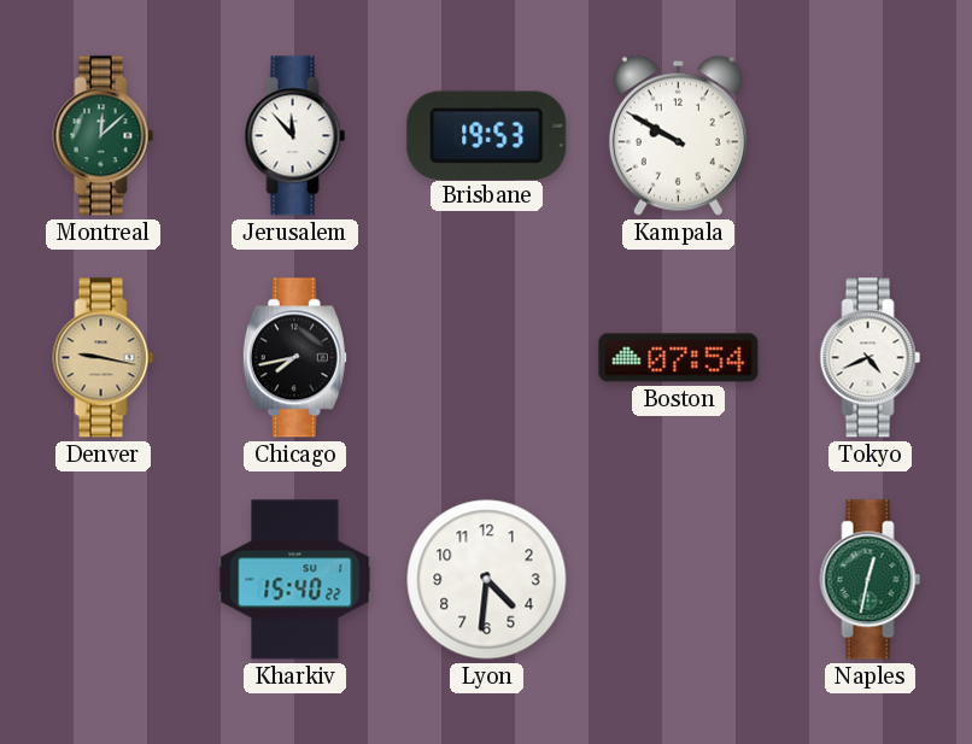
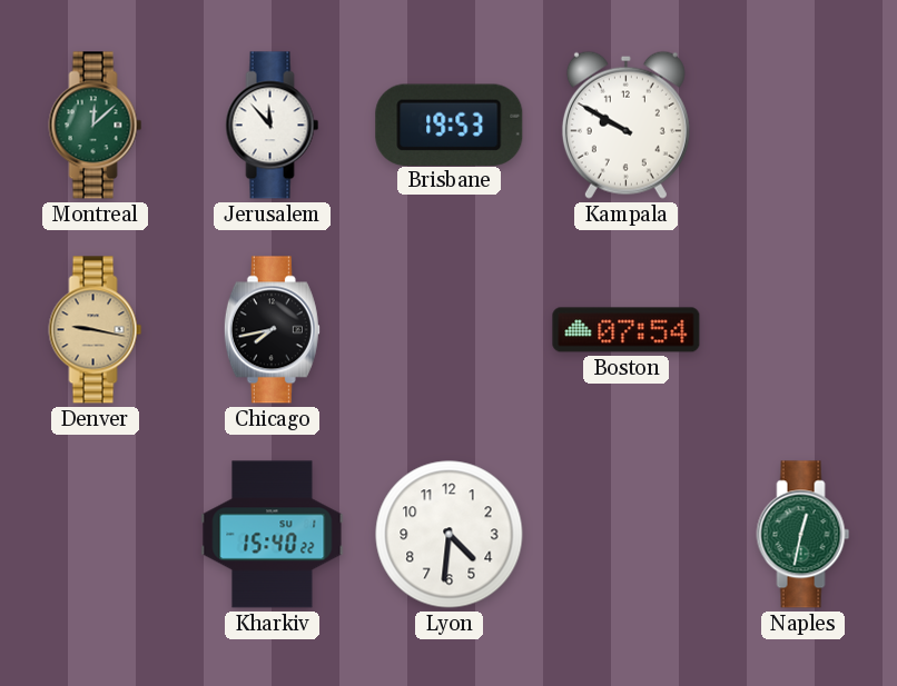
Tokyo: 4:41 -> none
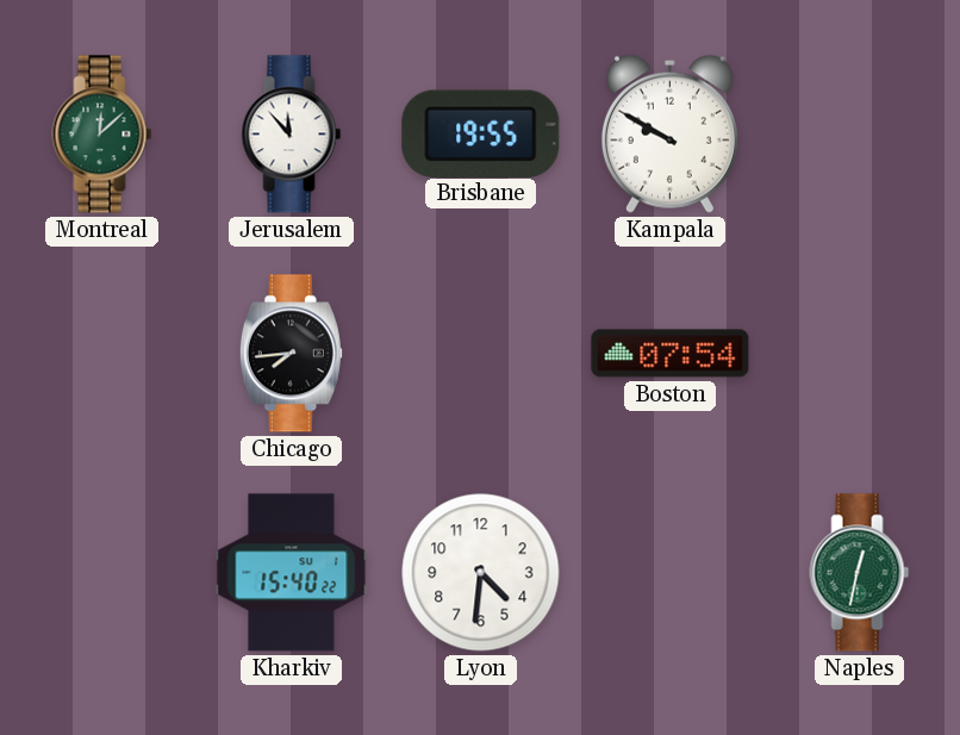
Brisbane: 19:53 -> 19:55
Denver: 9:17 -> none
Chicago: 7:43 -> 7:44
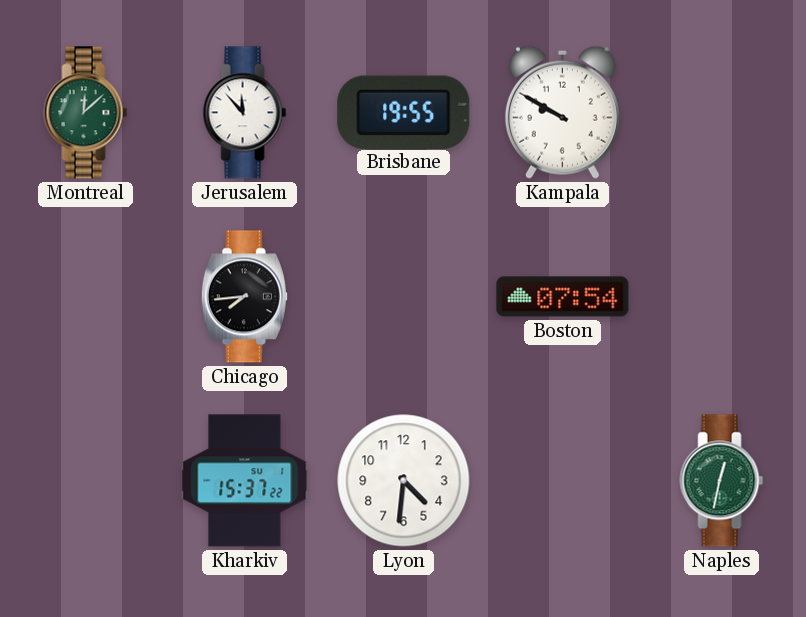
Kharkiv: 15:40 -> 15:37
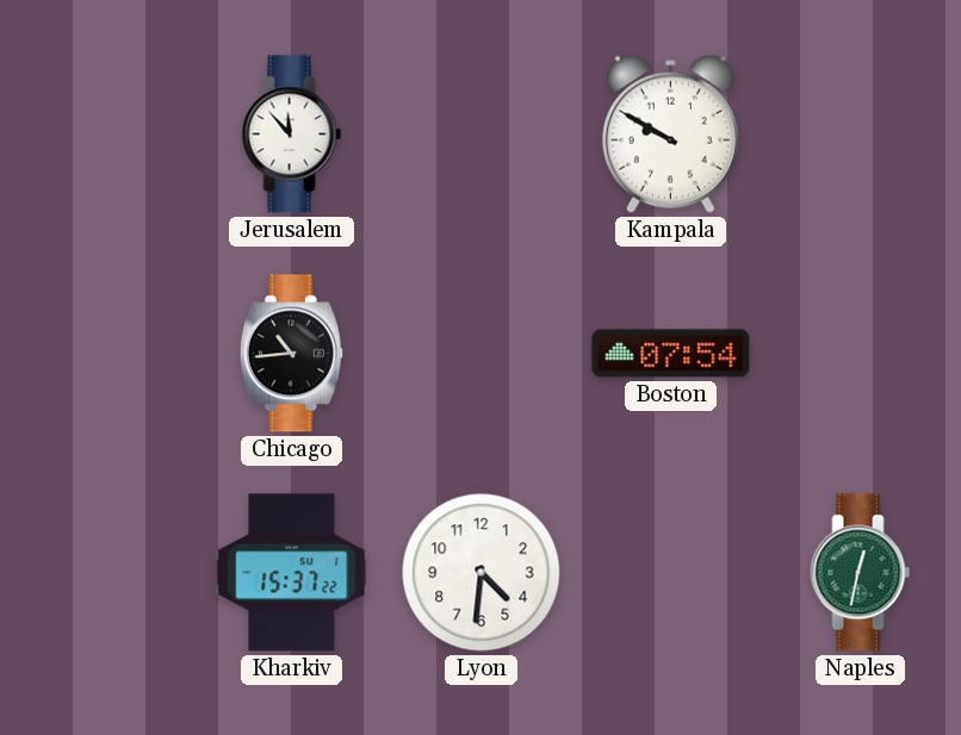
Montreal: 12:08 -> none
Brisbane: 19:55 -> none
Chicago: 7:44 -> 10:44
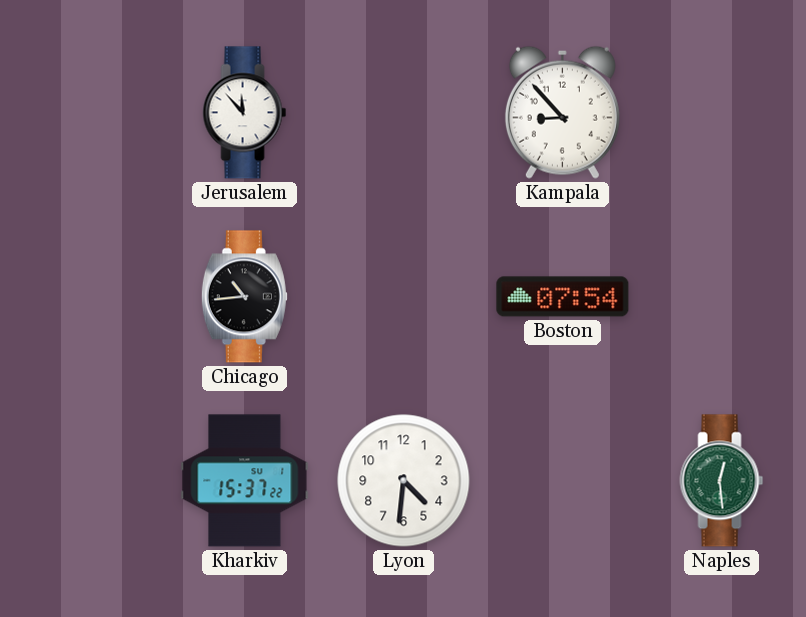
Kampala: 9:50 -> 8:53
Naples: 12:32 -> 12:29
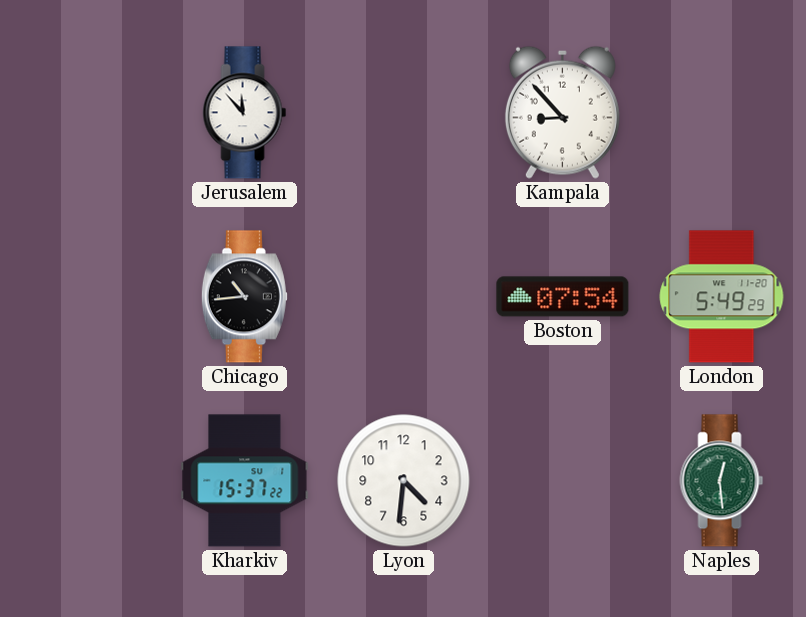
London: none -> 5:49
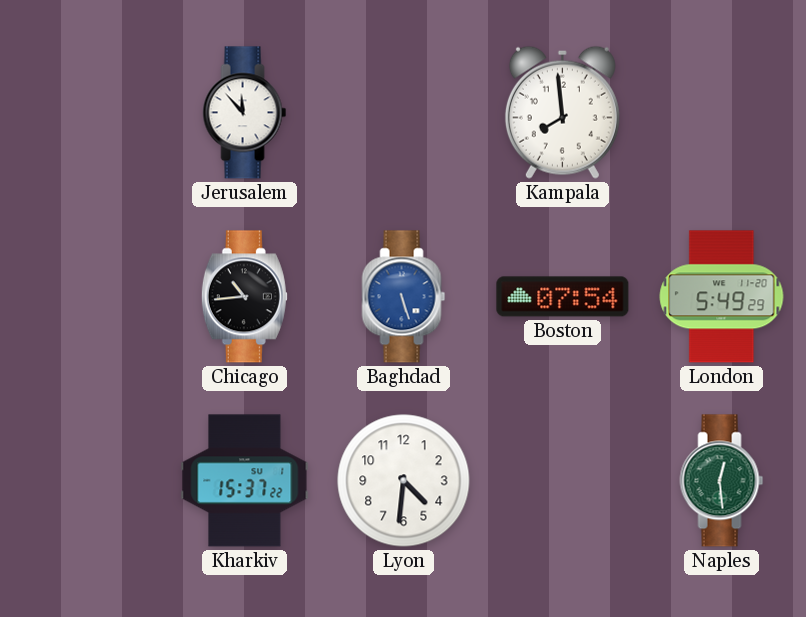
Kampala: 8:53 -> 7:59
Baghdad: none -> 5:27
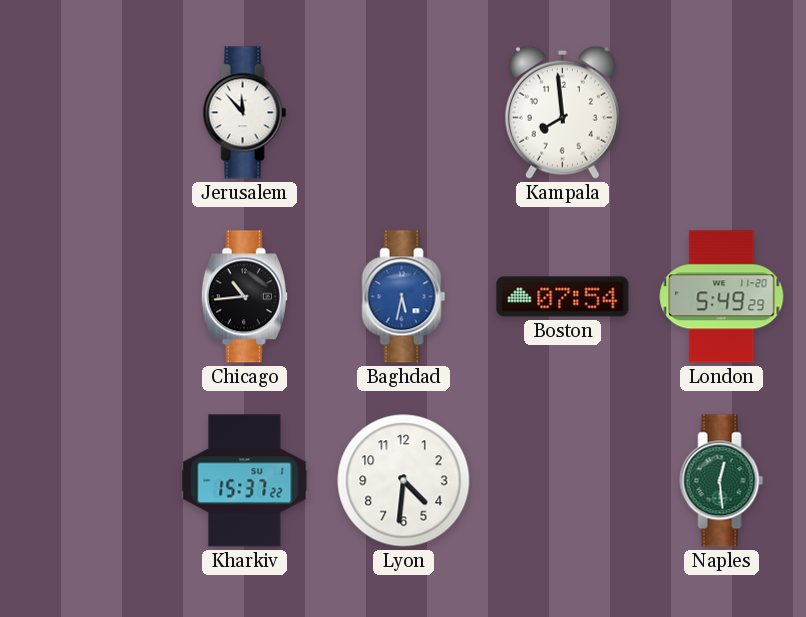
Baghdad: 5:27 -> 5:32
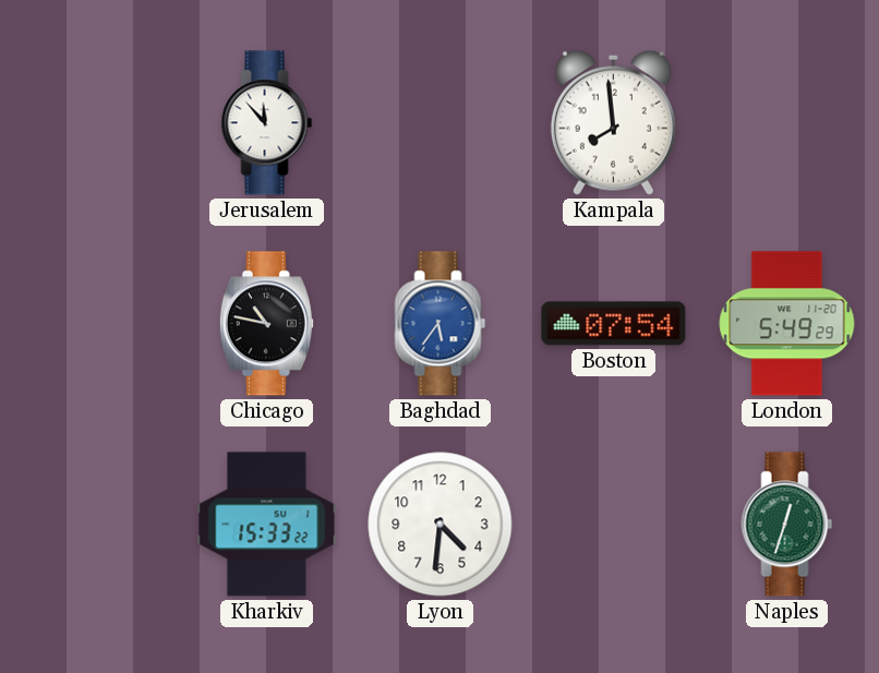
Chicago: 10:44 -> 10:47
Baghdad: 5:32 -> 5:36
Kharkiv: 15:37 -> 15:33
Naples: 12:29 -> 12:33
